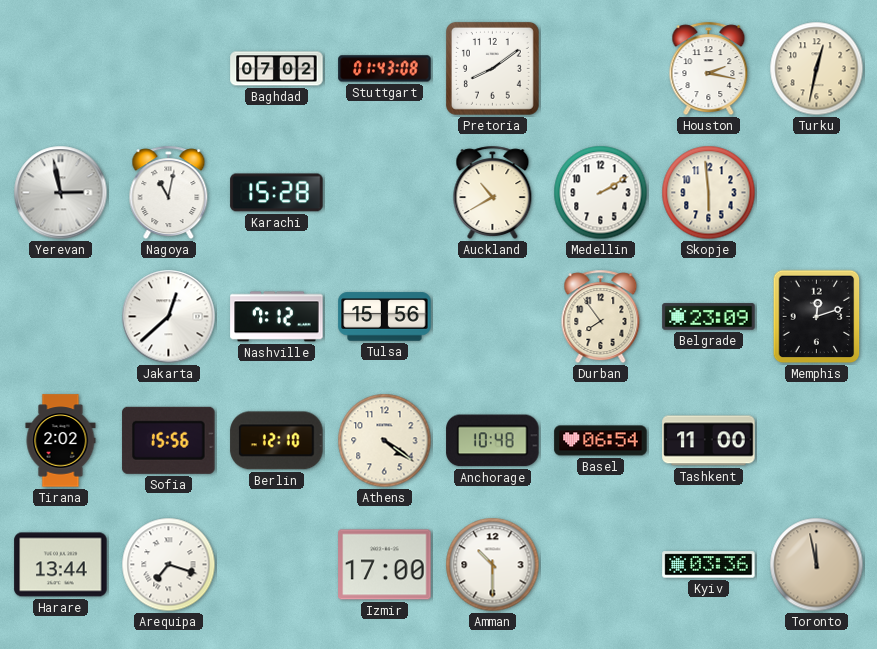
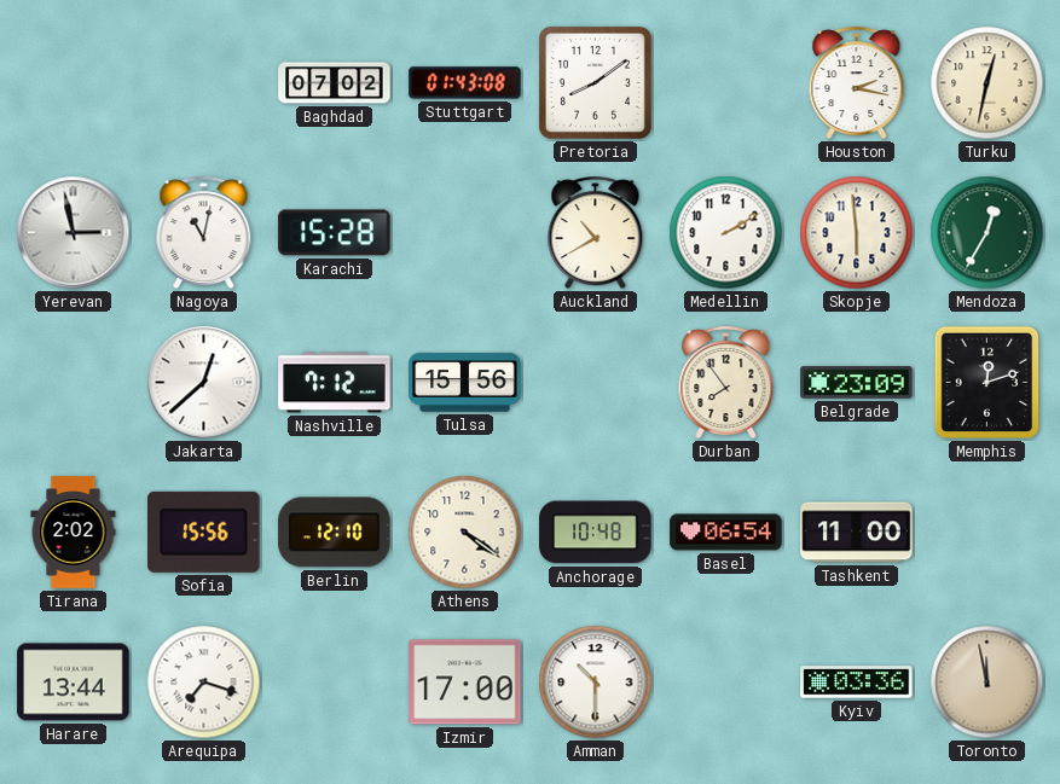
Mendoza: none -> 12:35
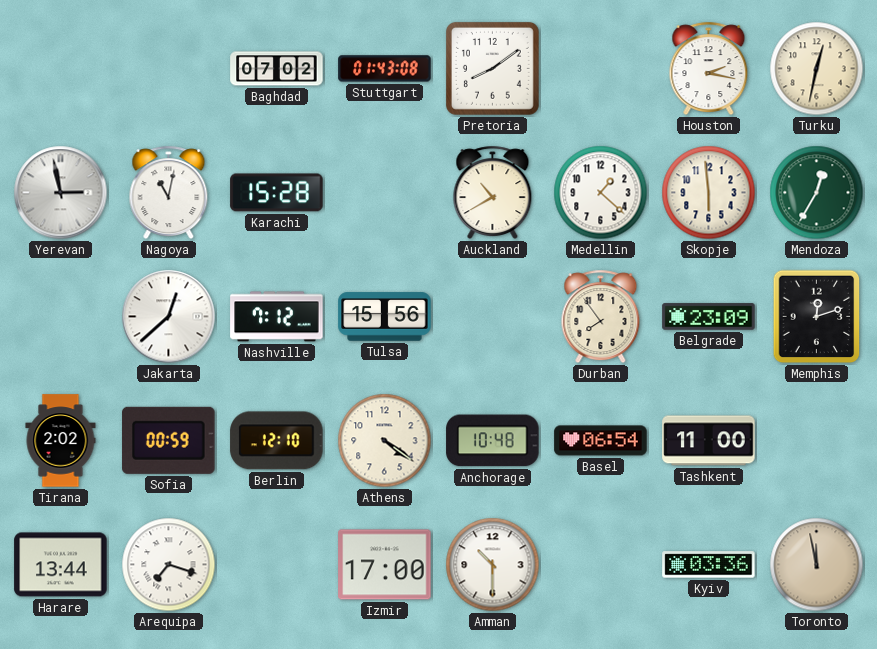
Medellin: 2:10 -> 1:22
Sofia: 15:56 -> 00:59
